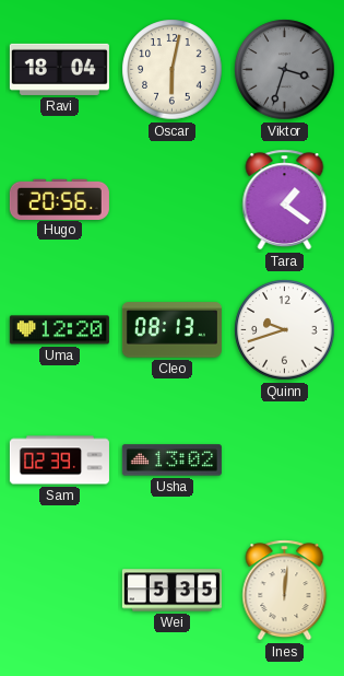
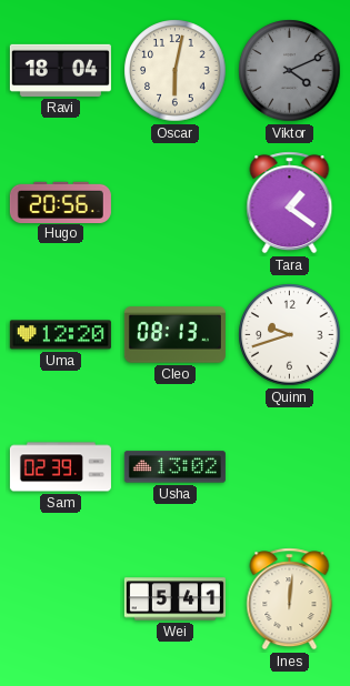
Viktor: 3:33 -> 4:11
Wei: 5:35 -> 5:41
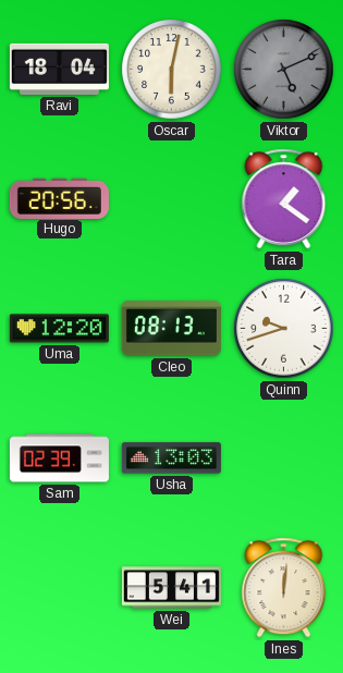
Viktor: 4:11 -> 5:11
Usha: 13:02 -> 13:03
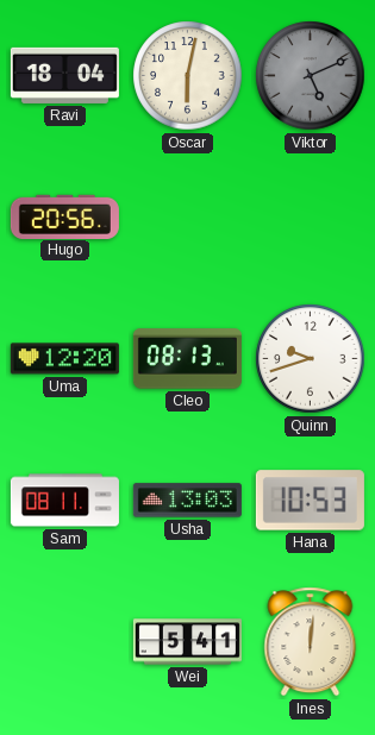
Tara: 1:21 -> none
Sam: 02:39 -> 08:11
Hana: none -> 10:53
